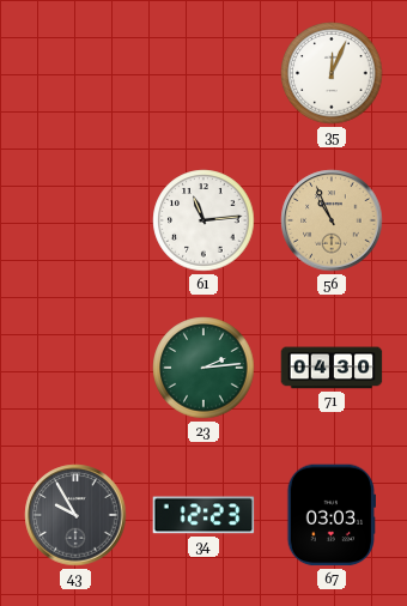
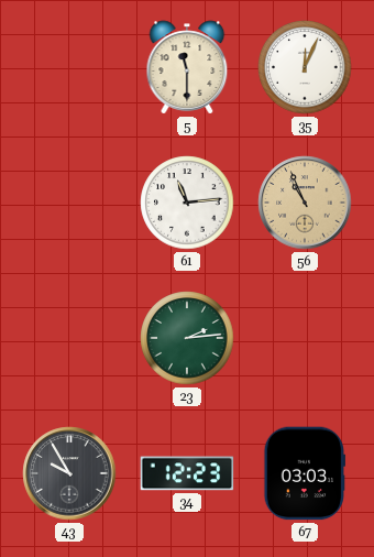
5: none -> 11:30
71: 04:30 -> none
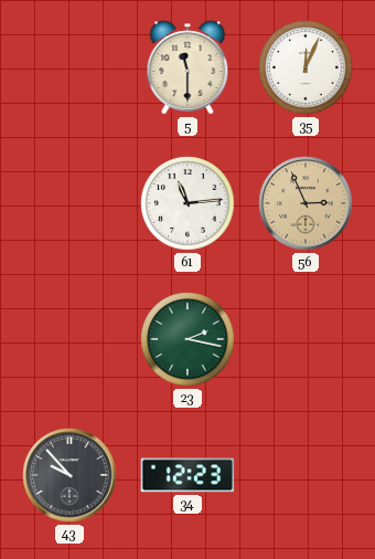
56: 10:56 -> 2:56
23: 2:14 -> 2:17
43: 9:55 -> 9:53
67: 03:03 -> none
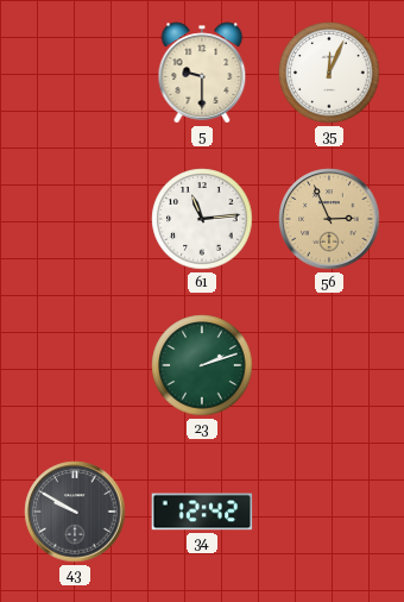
5: 11:30 -> 9:30
23: 2:17 -> 2:12
43: 9:53 -> 9:50
34: 12:23 -> 12:42
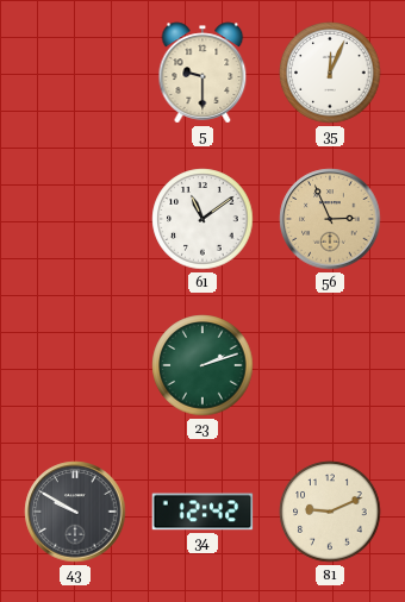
61: 11:14 -> 11:09
81: none -> 9:11
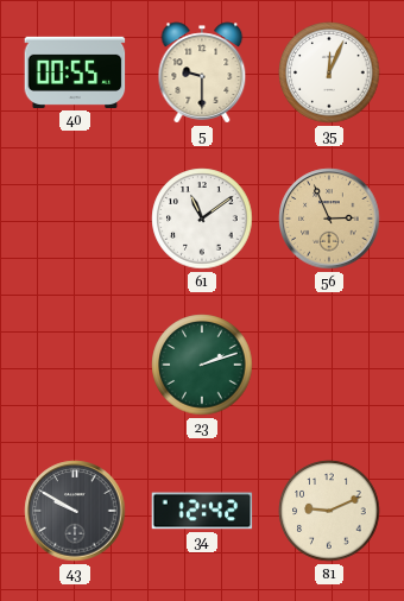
40: none -> 00:55
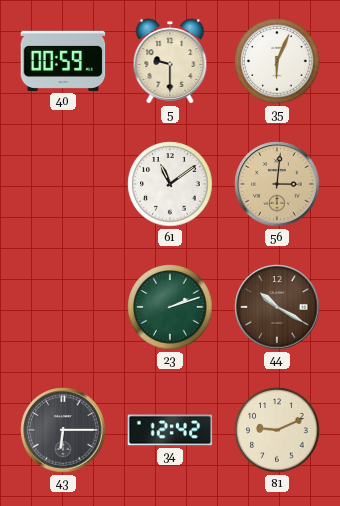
40: 00:55 -> 00:59
35: 12:04 -> 6:04
56: 2:56 -> 3:01
44: none -> 10:20
43: 9:50 -> 6:15
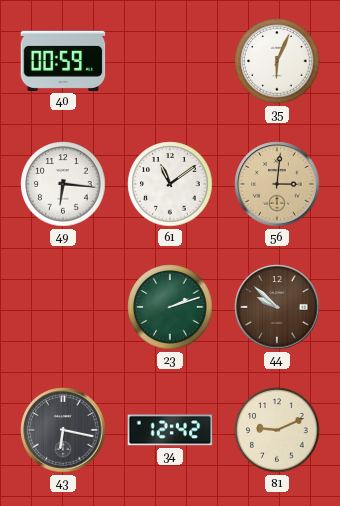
5: 9:30 -> none
49: none -> 6:16
44: 10:20 -> 9:52
43: 6:15 -> 6:17
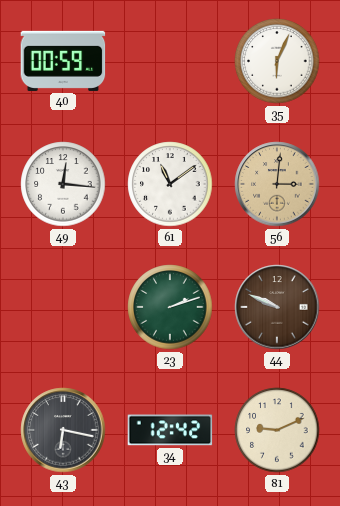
49: 6:16 -> 12:16
44: 9:52 -> 9:49
